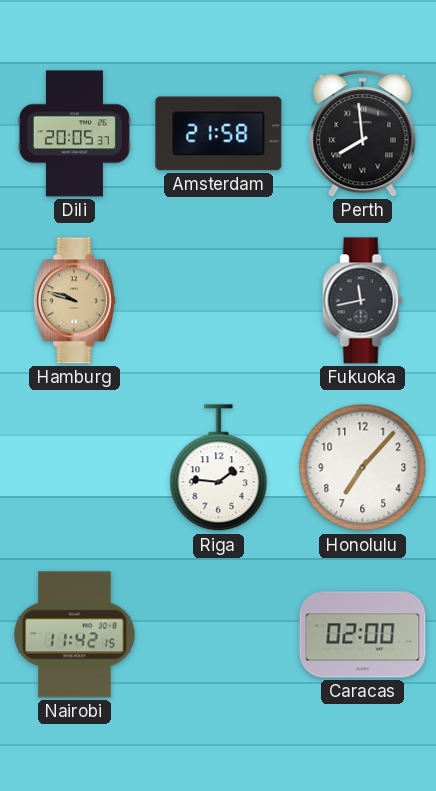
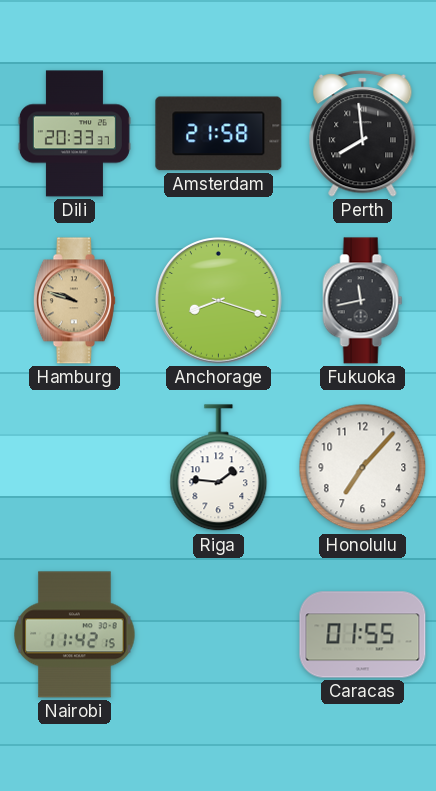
Dili: 20:05 -> 20:33
Anchorage: none -> 8:18
Caracas: 02:00 -> 01:55
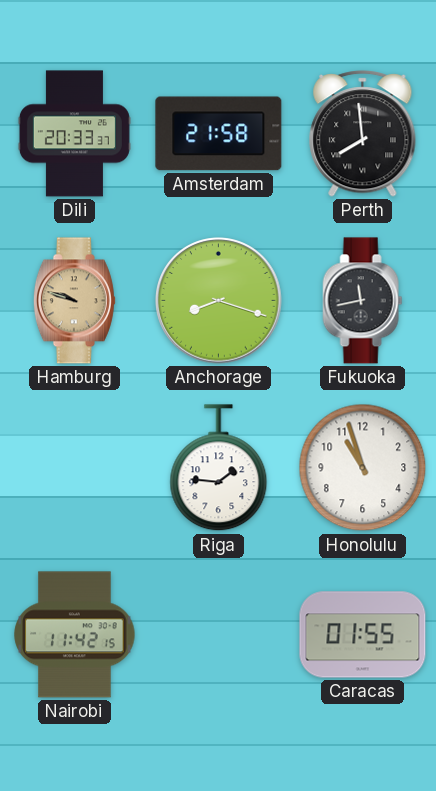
Honolulu: 7:07 -> 10:57
